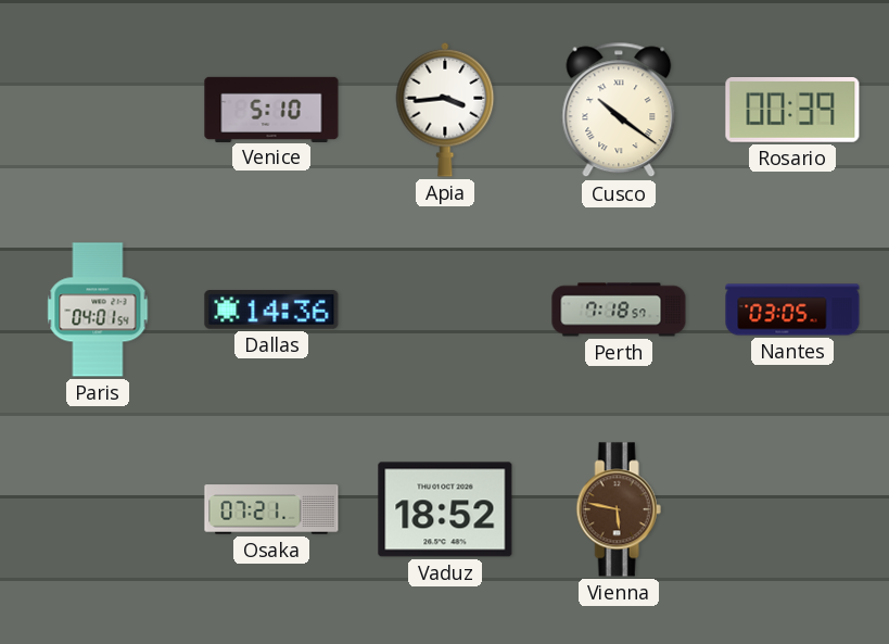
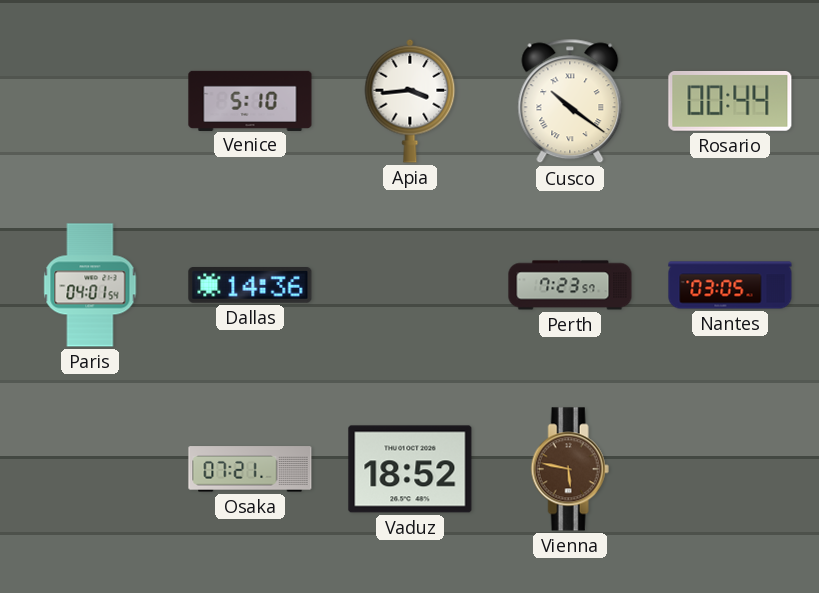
Rosario: 00:39 -> 00:44
Perth: 7:18 -> 7:23
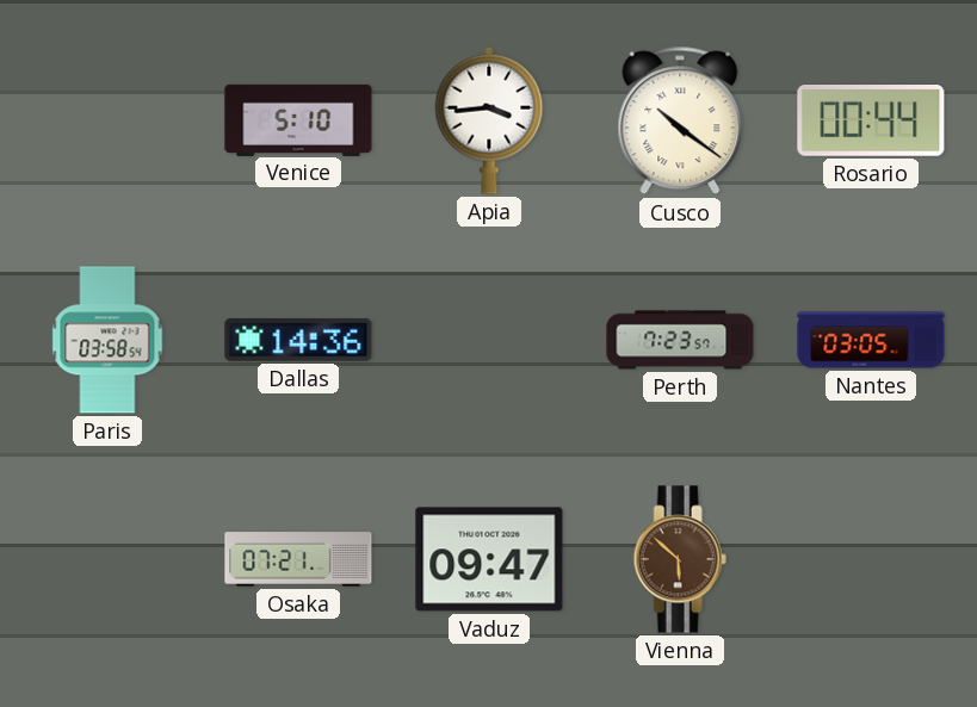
Paris: 04:01 -> 03:58
Vaduz: 18:52 -> 09:47
Vienna: 5:47 -> 5:52
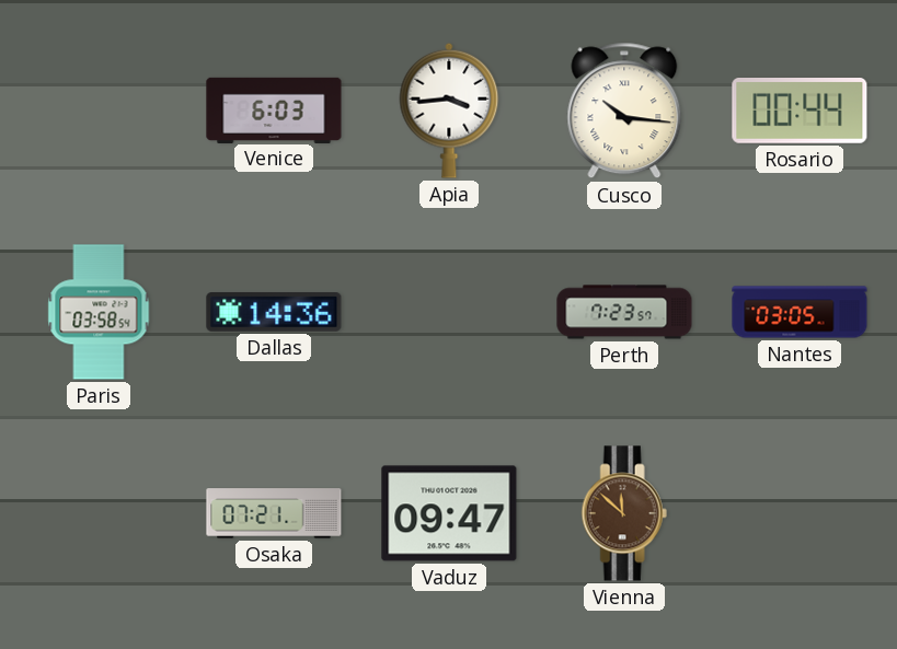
Venice: 5:10 -> 6:03
Cusco: 10:21 -> 10:16
Vienna: 5:52 -> 11:52
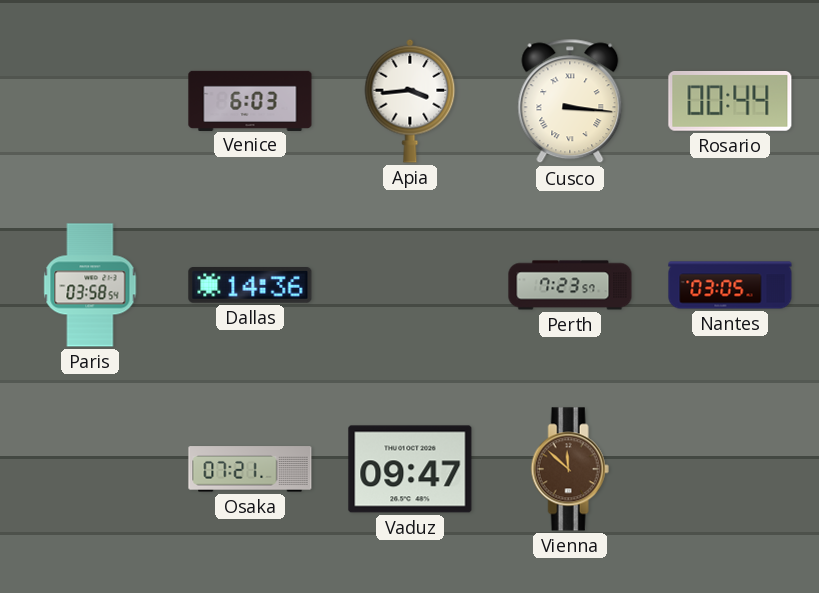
Cusco: 10:16 -> 3:16
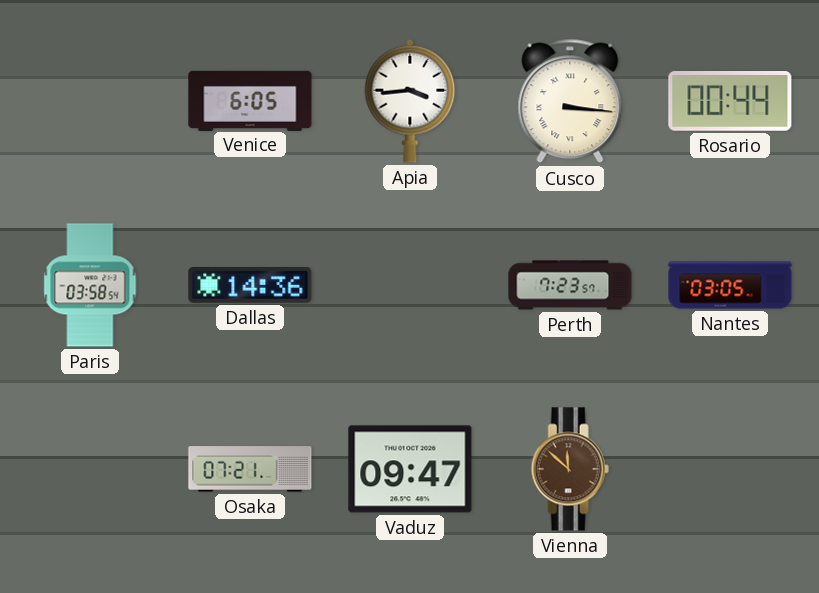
Venice: 6:03 -> 6:05
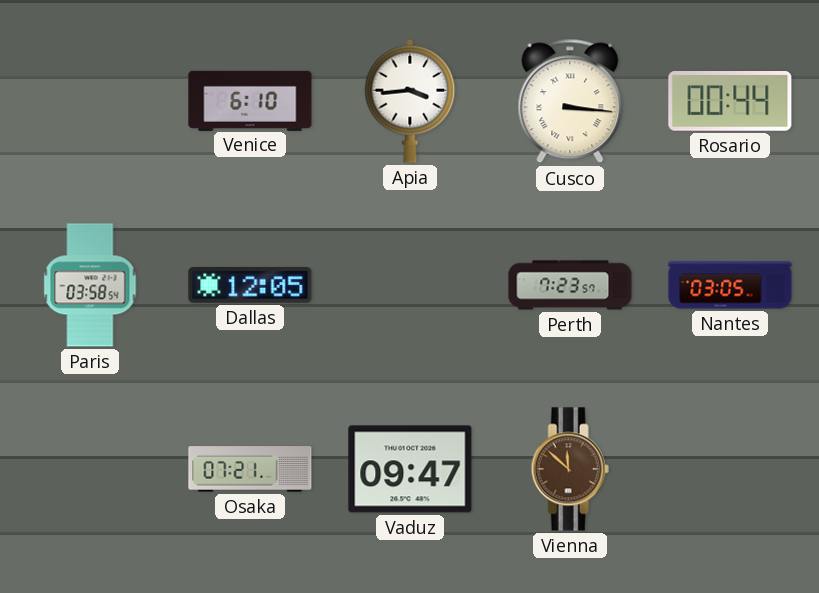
Venice: 6:05 -> 6:10
Dallas: 14:36 -> 12:05
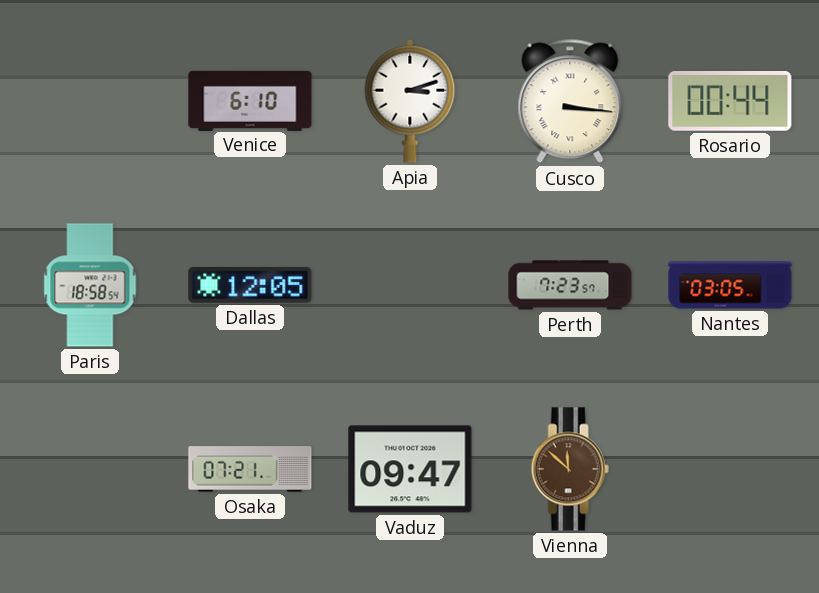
Apia: 3:44 -> 3:12
Paris: 03:58 -> 18:58
